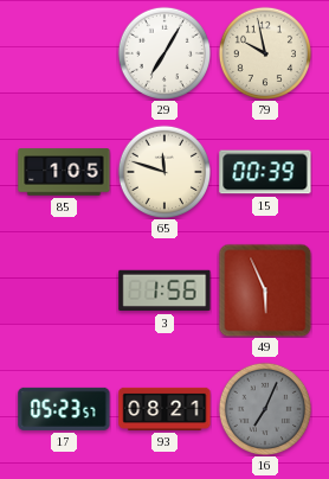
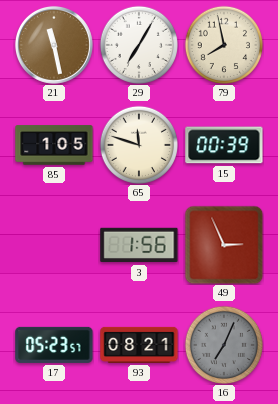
21: none -> 11:28
79: 9:58 -> 7:58
49: 5:56 -> 2:56
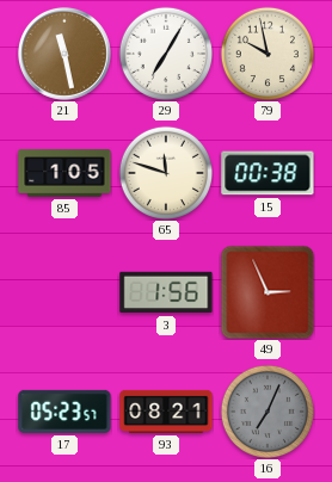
79: 7:58 -> 9:58
15: 00:39 -> 00:38
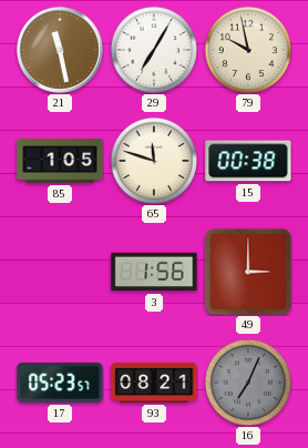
49: 2:56 -> 3:00
